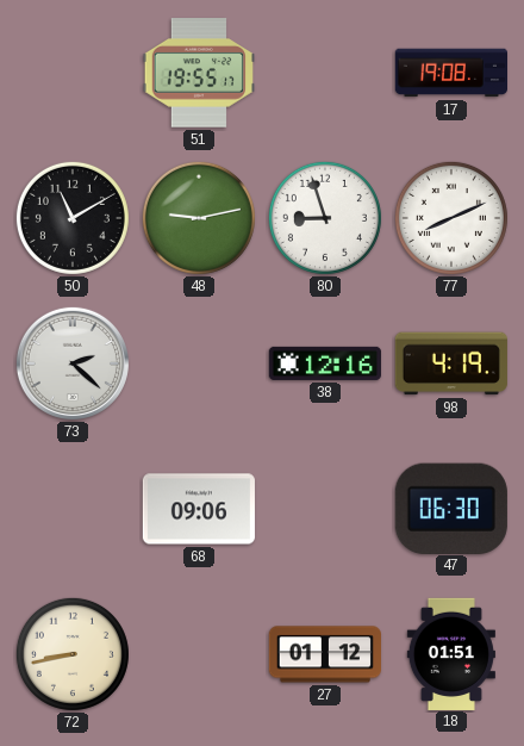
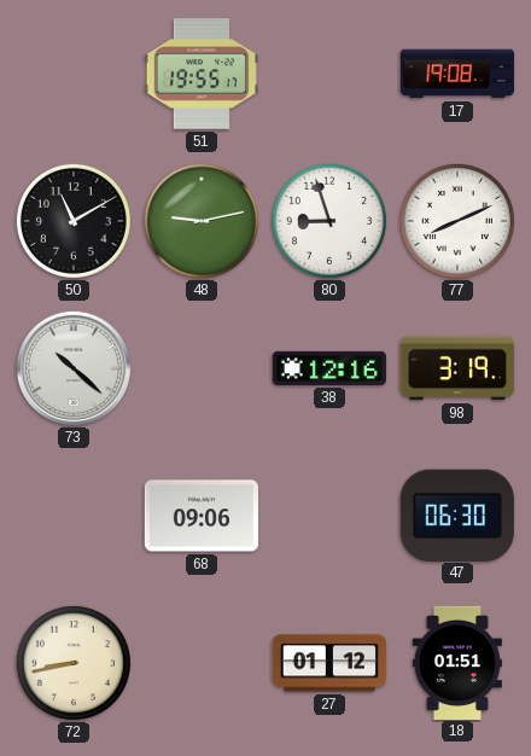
73: 2:22 -> 10:22
98: 4:19 -> 3:19
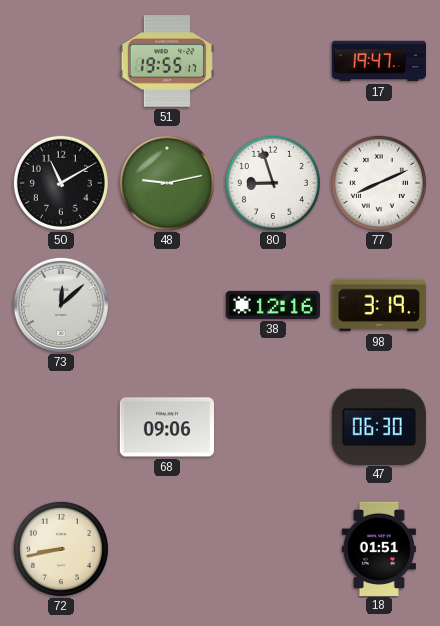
17: 19:08 -> 19:47
73: 10:22 -> 12:08
27: 01:12 -> none
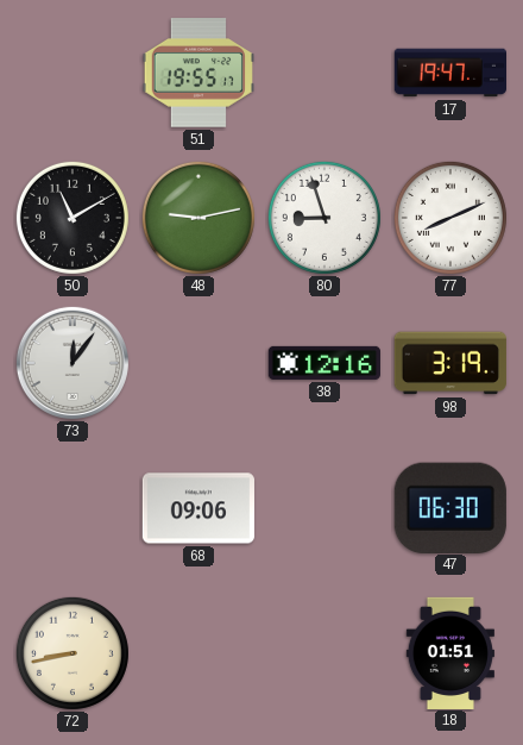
73: 12:08 -> 12:06
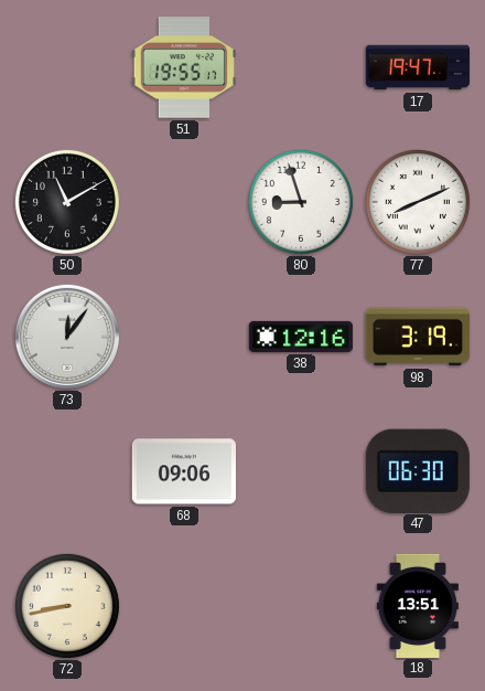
48: 9:13 -> none
18: 01:51 -> 13:51
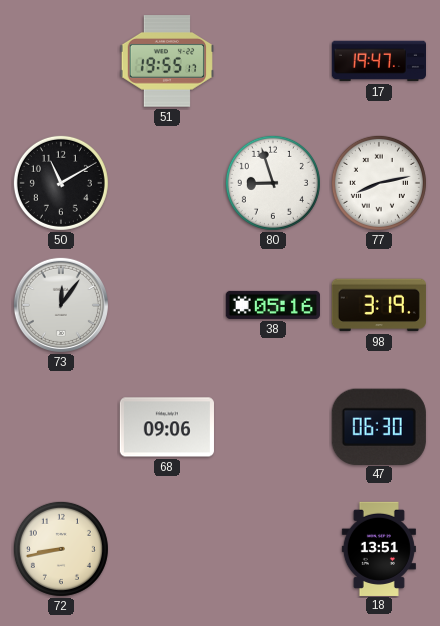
77: 8:11 -> 8:13
38: 12:16 -> 05:16
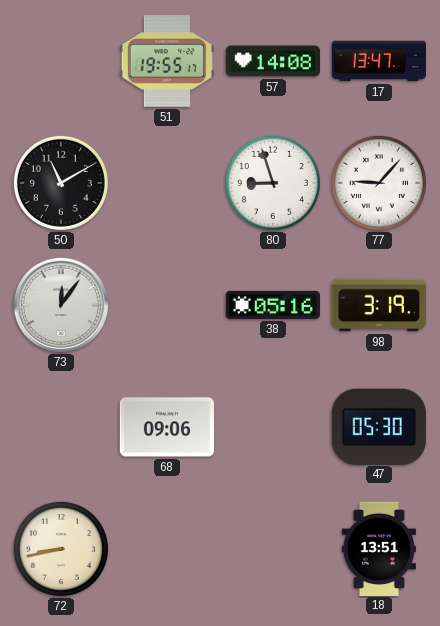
57: none -> 14:08
17: 19:47 -> 13:47
77: 8:13 -> 9:07
47: 06:30 -> 05:30
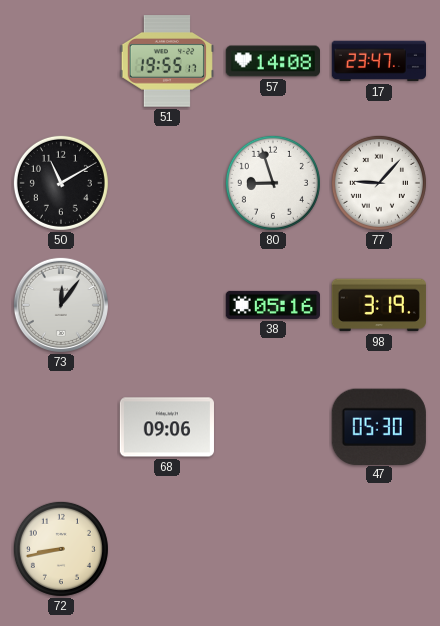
17: 13:47 -> 23:47
18: 13:51 -> none
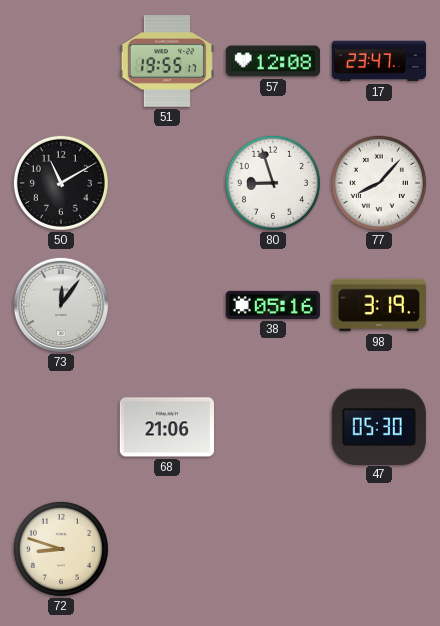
57: 14:08 -> 12:08
77: 9:07 -> 8:07
68: 09:06 -> 21:06
72: 8:43 -> 8:48
